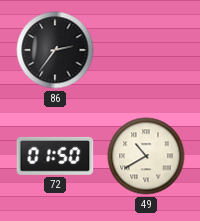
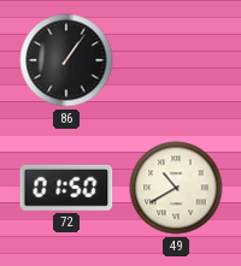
86: 2:36 -> 1:06
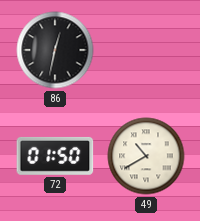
86: 1:06 -> 12:32
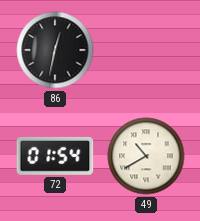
72: 01:50 -> 01:54
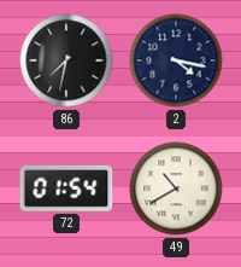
86: 12:32 -> 7:32
2: none -> 4:17
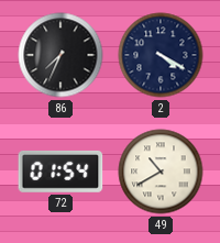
86: 7:32 -> 7:34
2: 4:17 -> 4:20
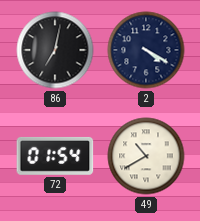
86: 7:34 -> 7:02
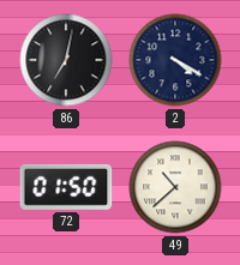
72: 01:54 -> 01:50
49: 10:40 -> 10:38
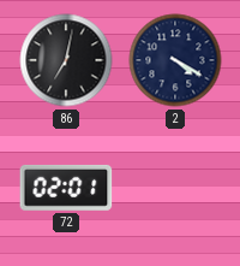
72: 01:50 -> 02:01
49: 10:38 -> none
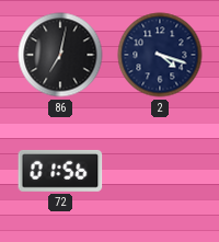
2: 4:20 -> 4:18
72: 02:01 -> 01:56
